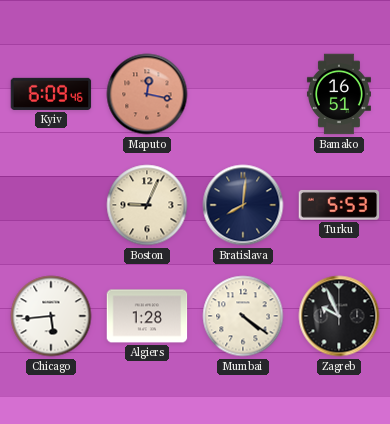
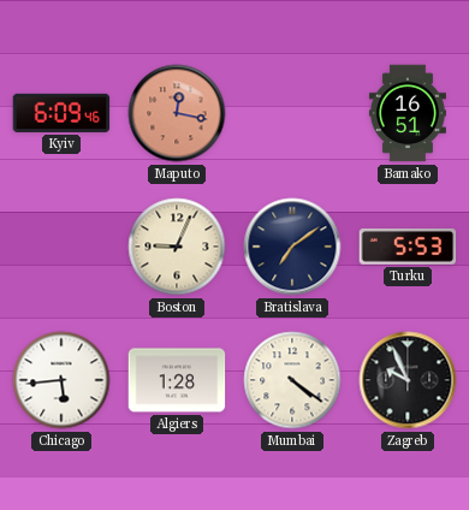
Bratislava: 8:01 -> 7:09
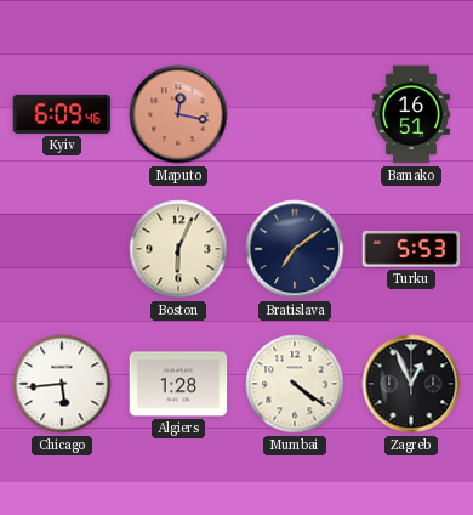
Boston: 9:04 -> 6:04
Zagreb: 9:56 -> 12:56
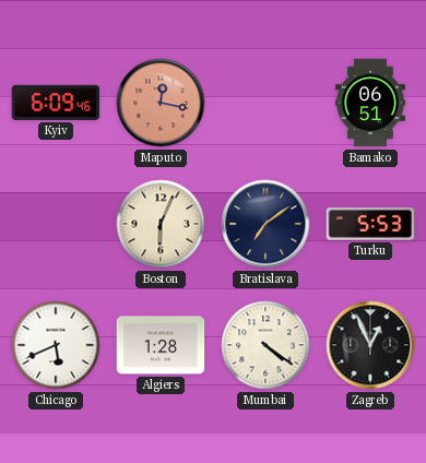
Bamako: 16:51 -> 06:51
Chicago: 5:44 -> 5:41
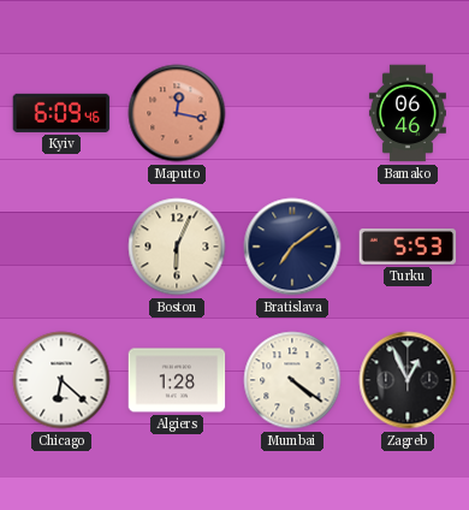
Bamako: 06:51 -> 06:46
Chicago: 5:41 -> 6:22
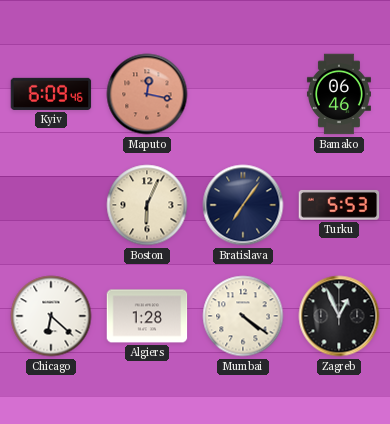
Bratislava: 7:09 -> 7:06
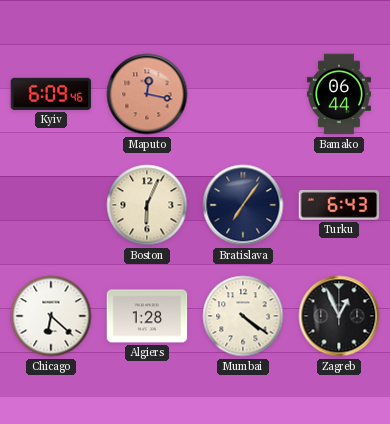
Bamako: 06:46 -> 06:44
Turku: 5:53 -> 6:43
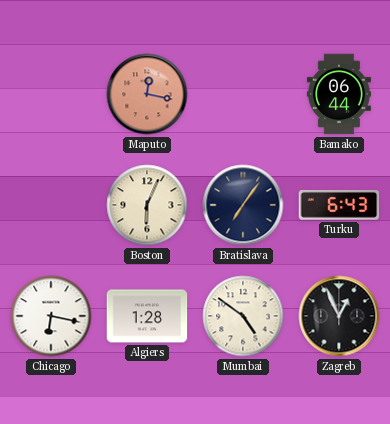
Kyiv: 6:09 -> none
Chicago: 6:22 -> 6:17
Mumbai: 4:21 -> 4:51
